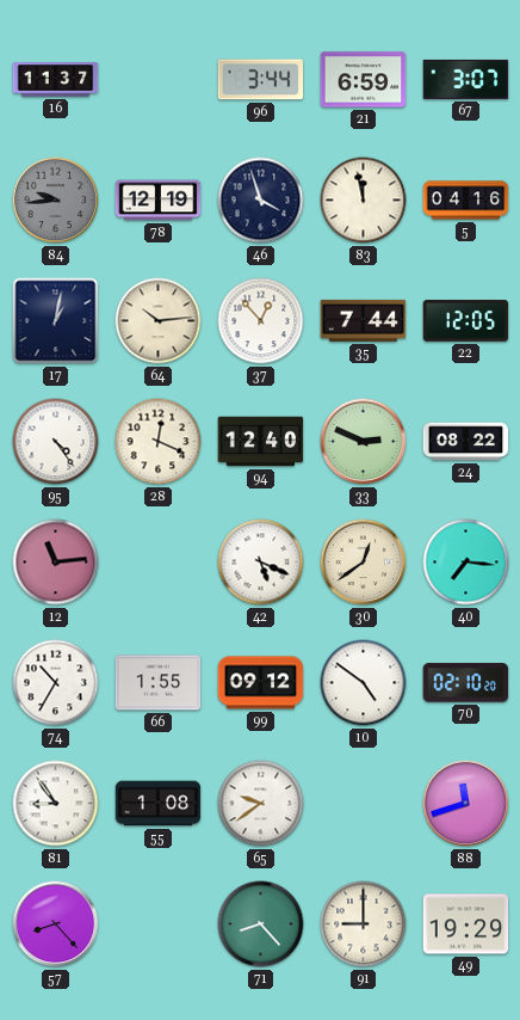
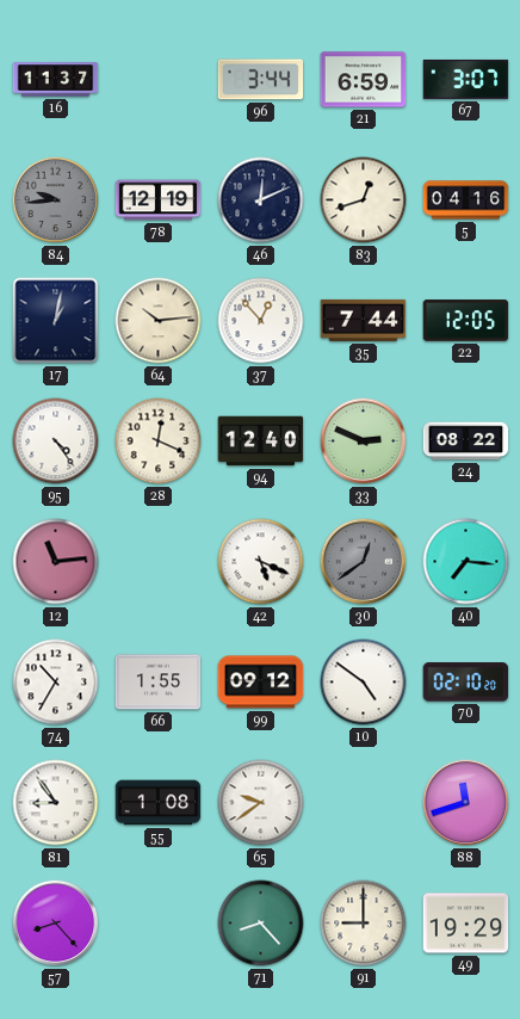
46: 3:57 -> 12:11
83: 11:58 -> 12:42
30 dial: cream -> grey
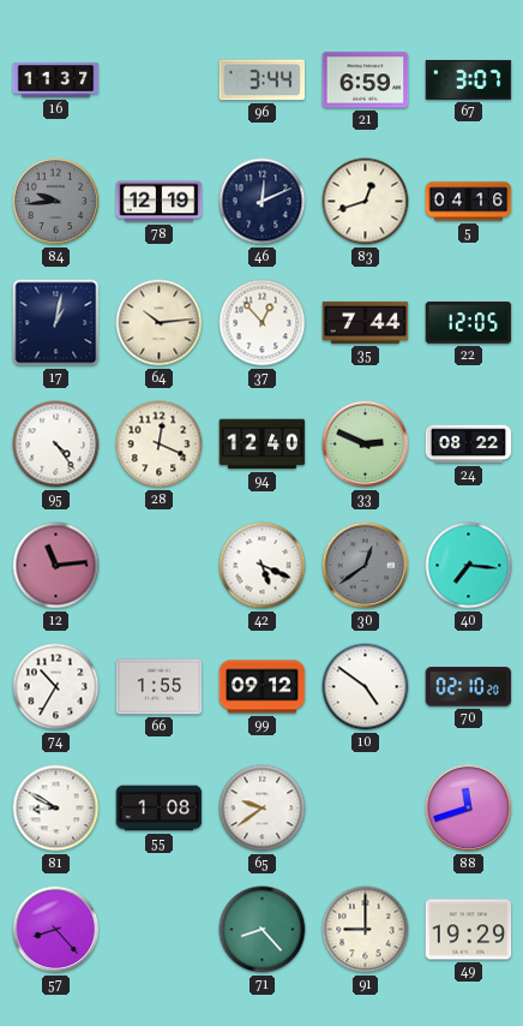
81: 8:54 -> 8:50
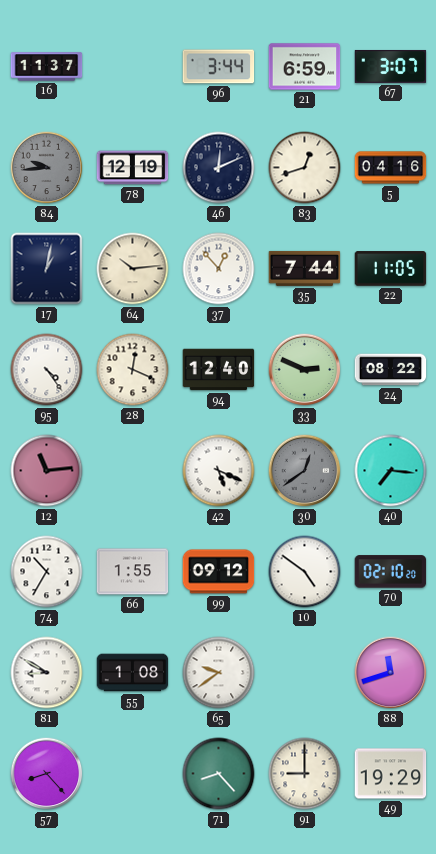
22: 12:05 -> 11:05
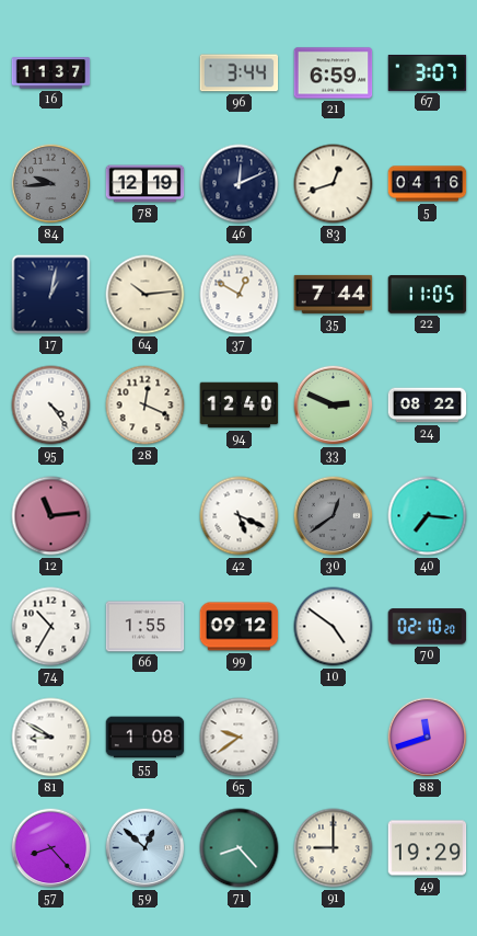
37: 12:53 -> 12:50
59: none -> 12:52
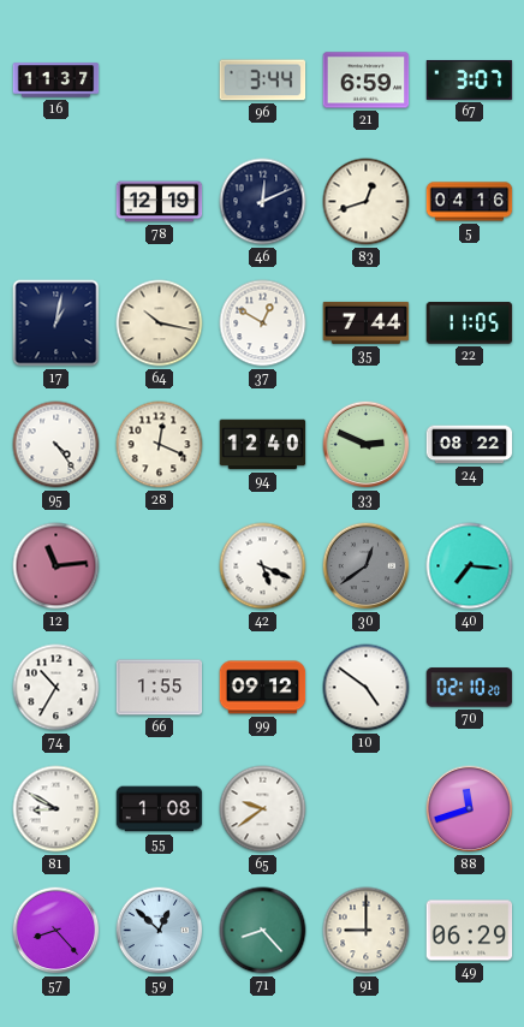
84: 9:44 -> none
64: 10:14 -> 10:17
49: 19:29 -> 06:29
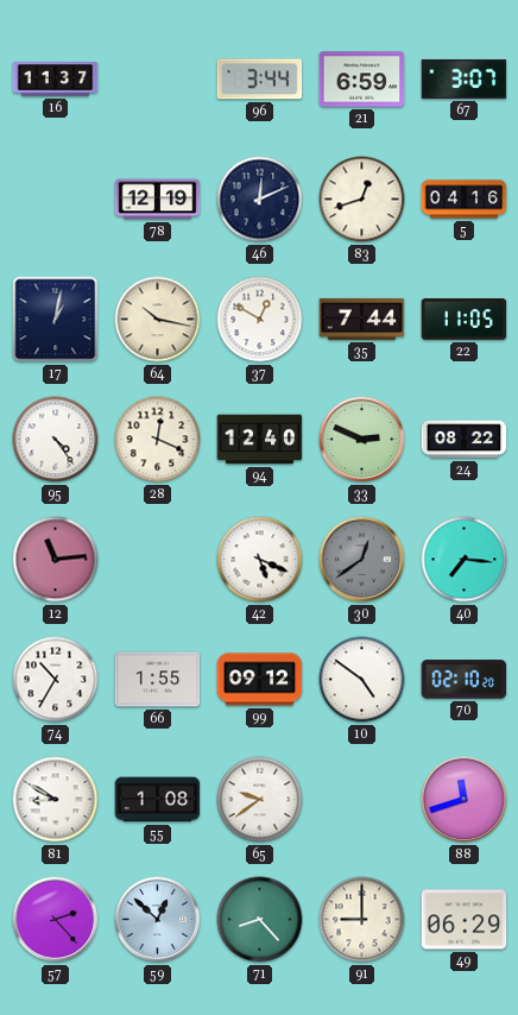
57: 8:23 -> 2:23
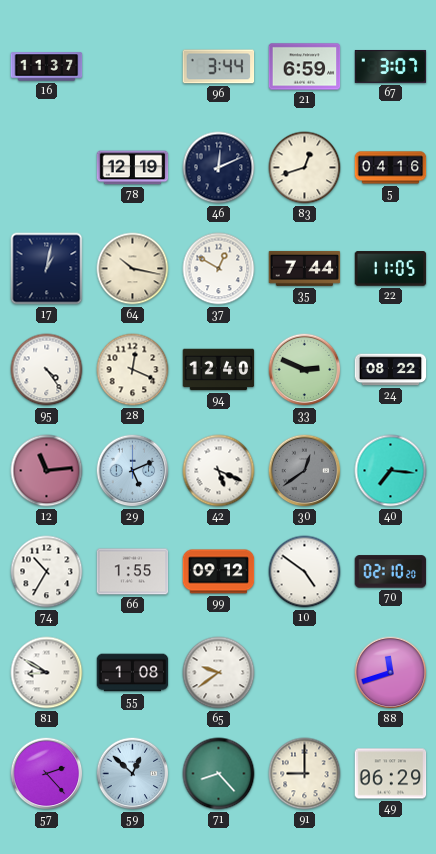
29: none -> 5:11
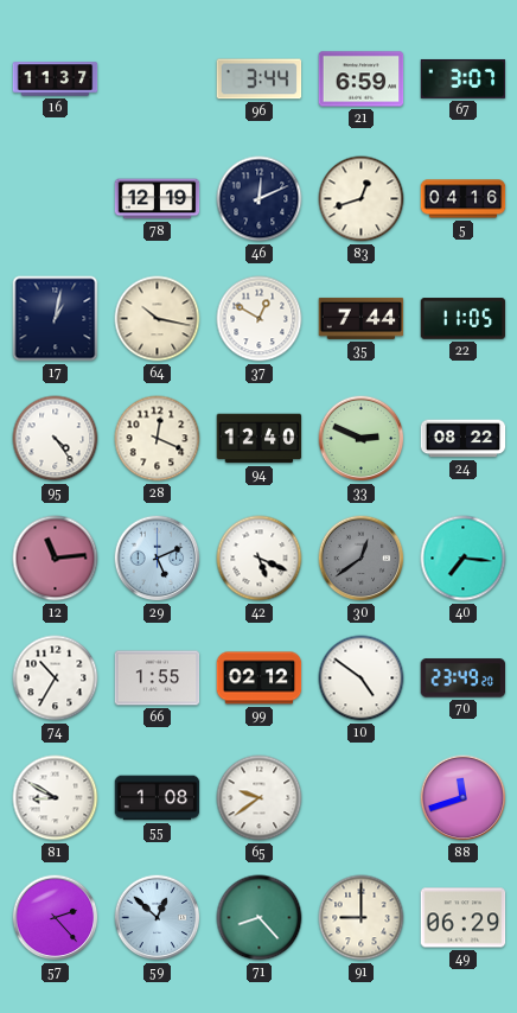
99: 09:12 -> 02:12
70: 02:10 -> 23:49
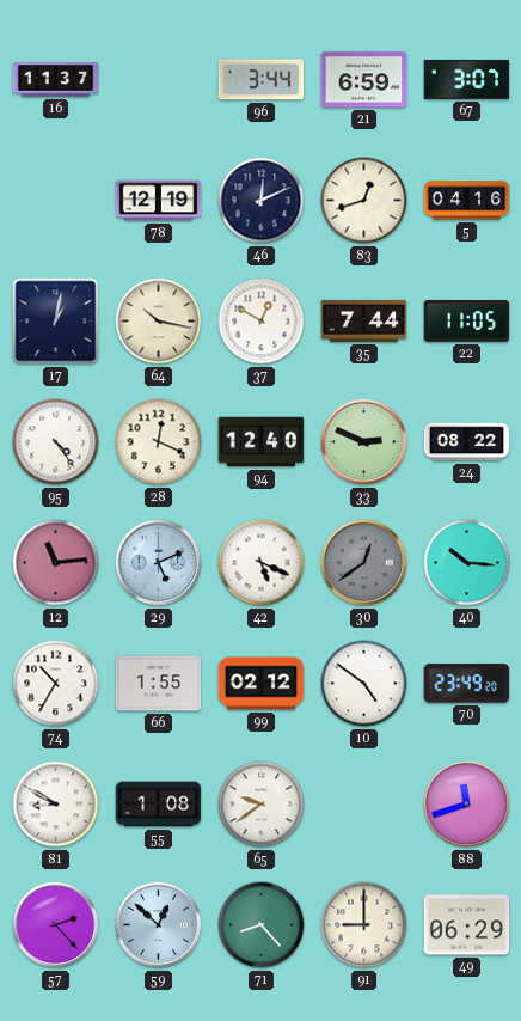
40: 7:16 -> 10:16
